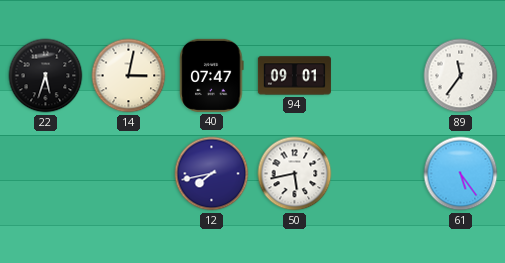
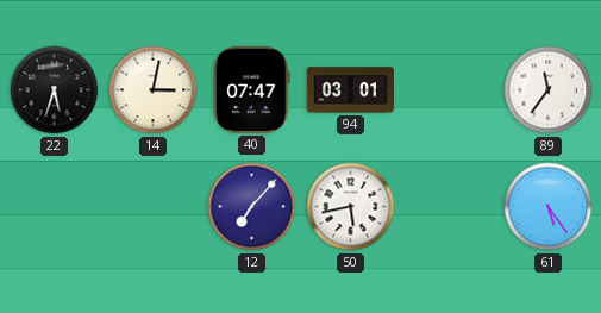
94: 09:01 -> 03:01
12: 7:43 -> 7:07
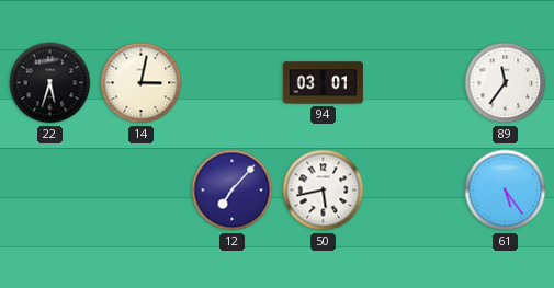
40: 07:47 -> none
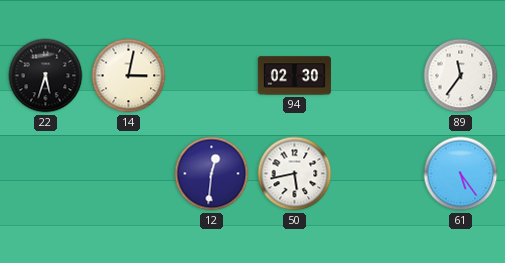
94: 03:01 -> 02:30
12: 7:07 -> 12:31
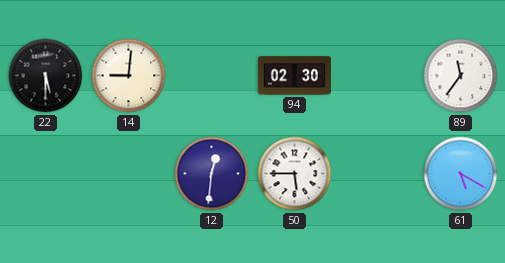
22: 5:33 -> 5:30
14: 3:02 -> 9:01
50: 5:43 -> 5:45
61: 5:24 -> 5:20
